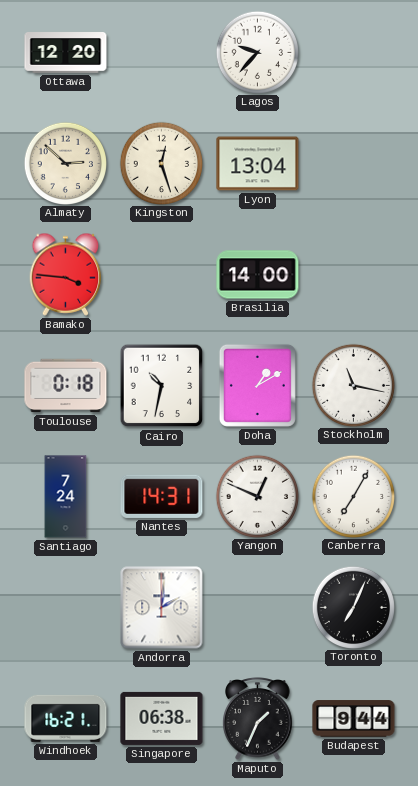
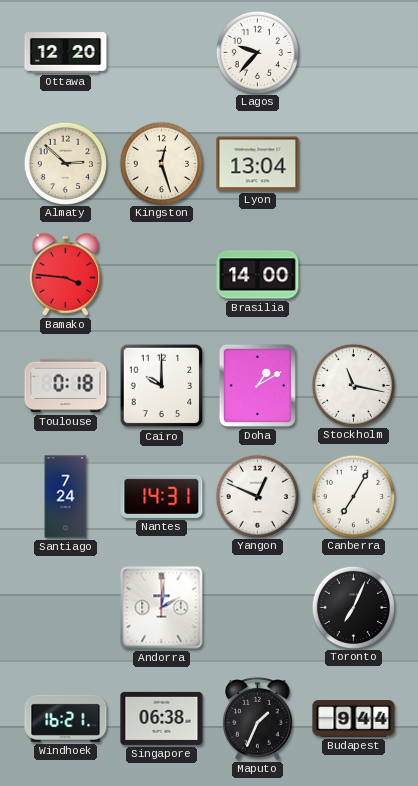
Cairo: 10:32 -> 10:00
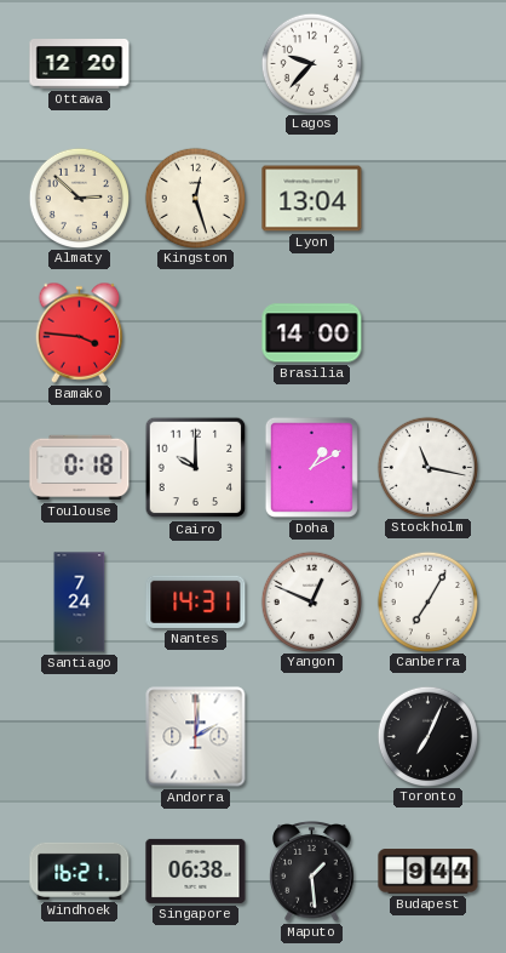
Maputo: 1:34 -> 1:29
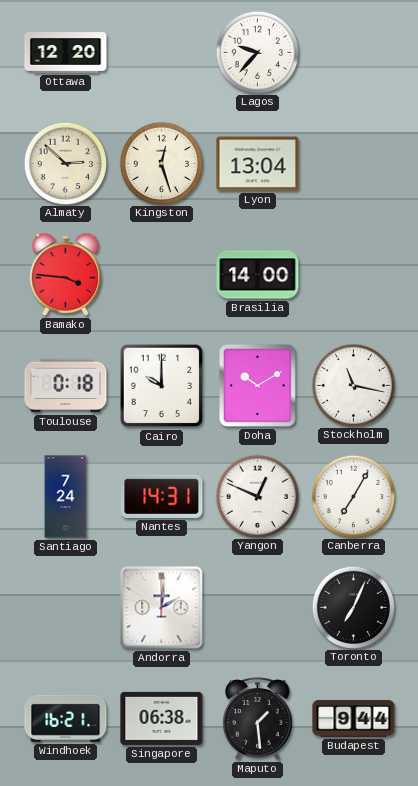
Doha: 1:10 -> 10:10
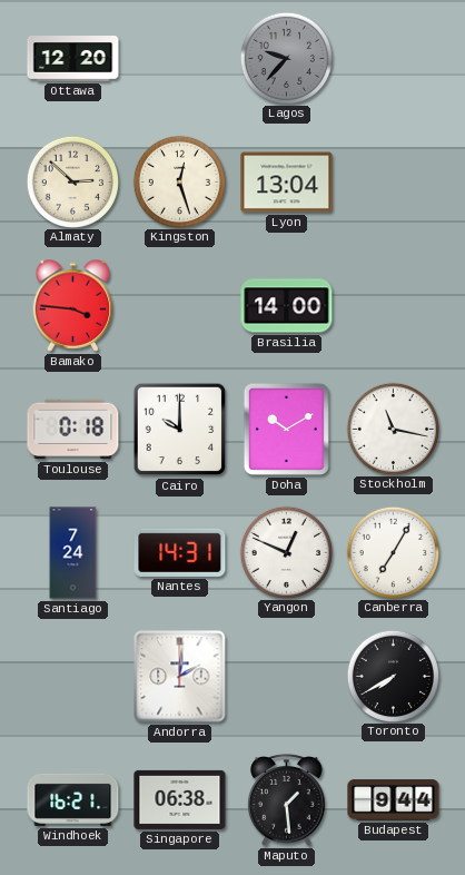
Lagos dial: white -> grey
Toronto: 7:04 -> 7:40
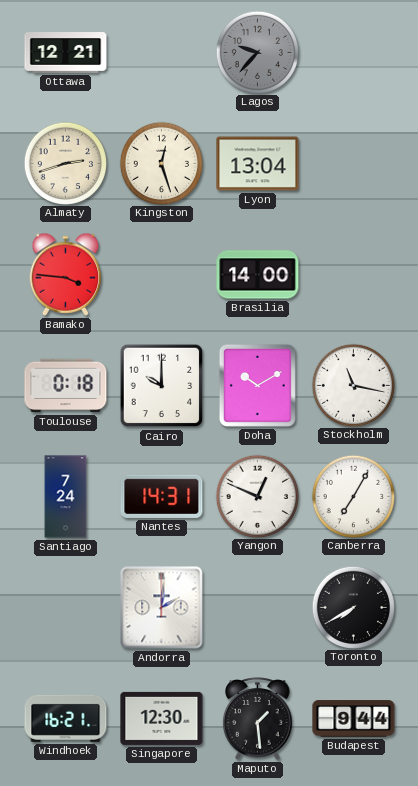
Ottawa: 12:20 -> 12:21
Almaty: 2:52 -> 2:42
Singapore: 06:38 -> 12:30
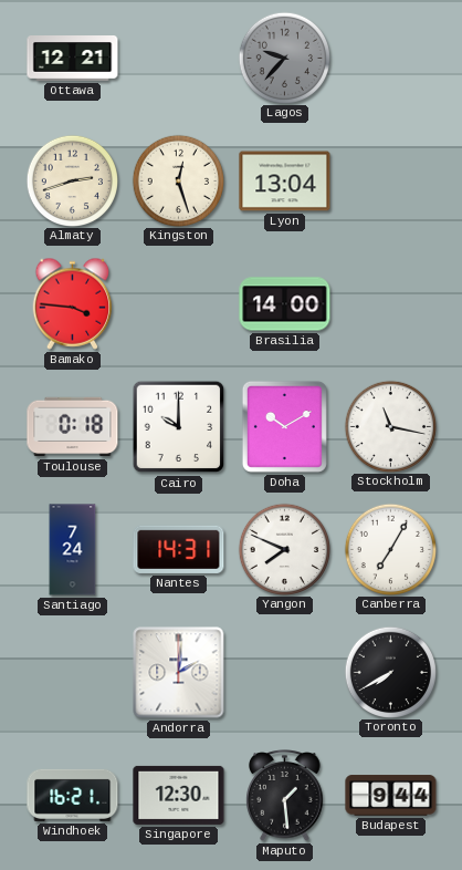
Yangon: 12:49 -> 7:49
